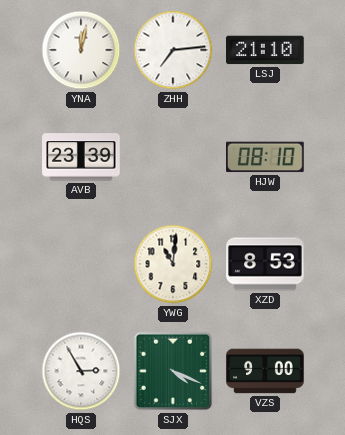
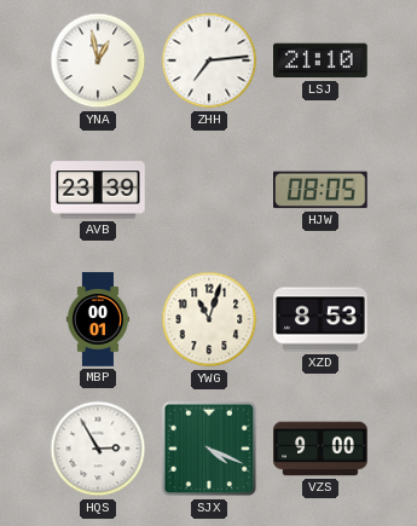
YNA: 12:02 -> 12:58
HJW: 08:10 -> 08:05
MBP: none -> 00:01
YWG: 11:01 -> 11:03
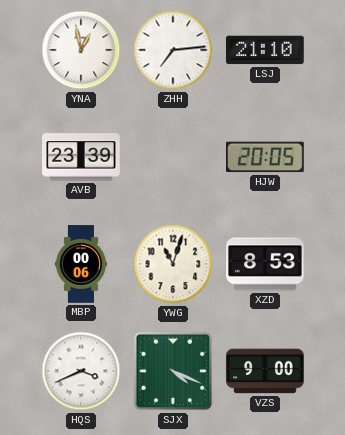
HJW: 08:05 -> 20:05
MBP: 00:01 -> 00:06
HQS: 2:55 -> 3:41
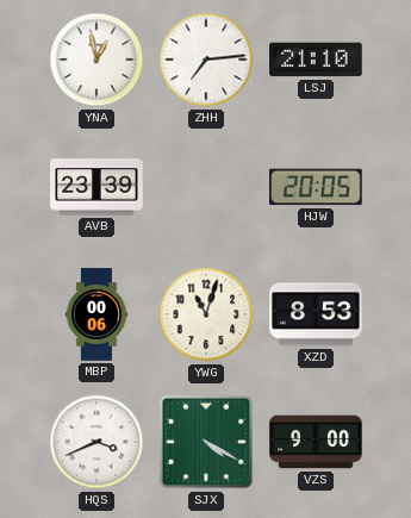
SJX: 4:19 -> 4:20
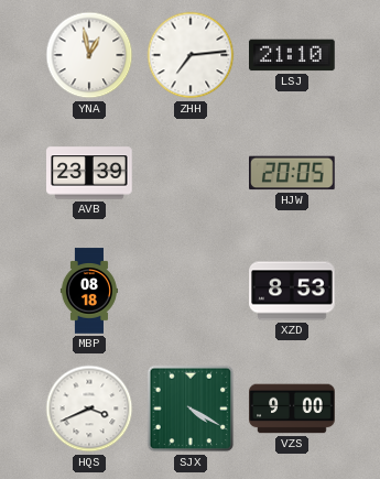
MBP: 00:06 -> 08:18
YWG: 11:03 -> none
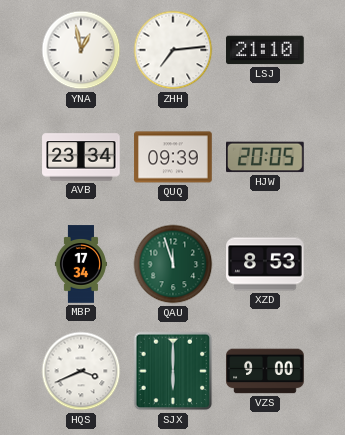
AVB: 23:39 -> 23:34
QUQ: none -> 09:39
MBP: 08:18 -> 17:34
QAU: none -> 11:57
SJX: 4:20 -> 6:00
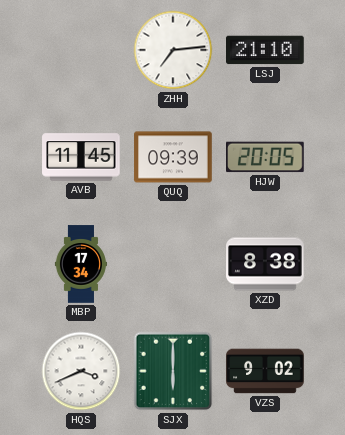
YNA: 12:58 -> none
AVB: 23:34 -> 11:45
QAU: 11:57 -> none
XZD: 8:53 -> 8:38
VZS: 9:00 -> 9:02
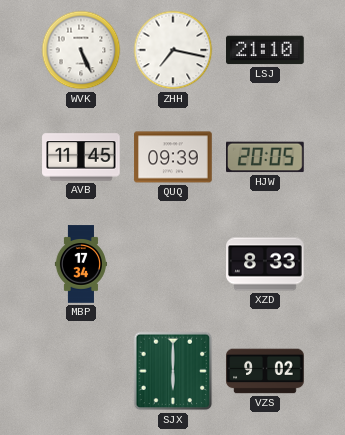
WVK: none -> 5:26
ZHH: 7:14 -> 7:17
XZD: 8:38 -> 8:33
HQS: 3:41 -> none
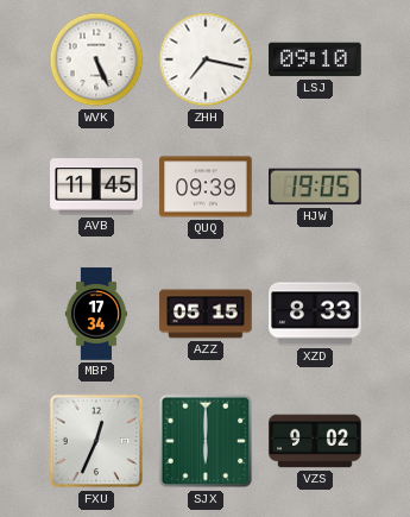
LSJ: 21:10 -> 09:10
HJW: 20:05 -> 19:05
AZZ: none -> 05:15
FXU: none -> 12:34
